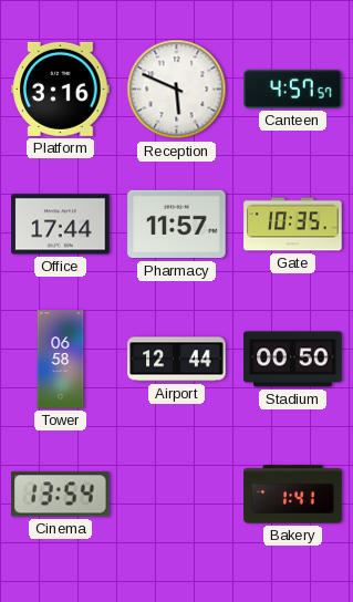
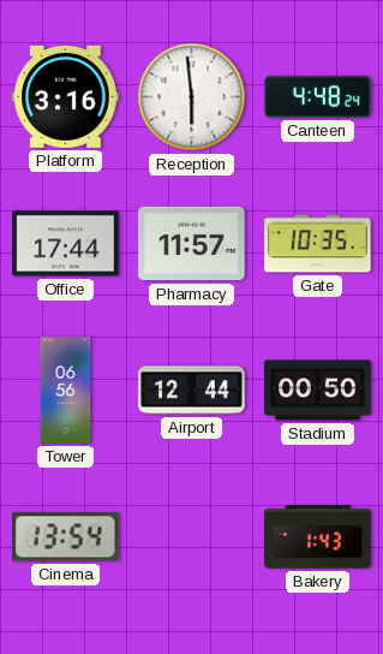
Reception: 5:49 -> 5:59
Canteen: 4:57 -> 4:48
Tower: 06:58 -> 06:56
Bakery: 1:41 -> 1:43
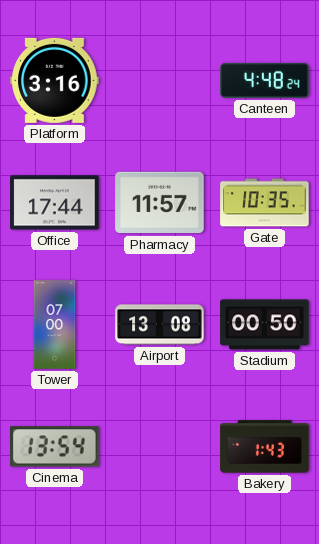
Reception: 5:59 -> none
Tower: 06:56 -> 07:00
Airport: 12:44 -> 13:08
